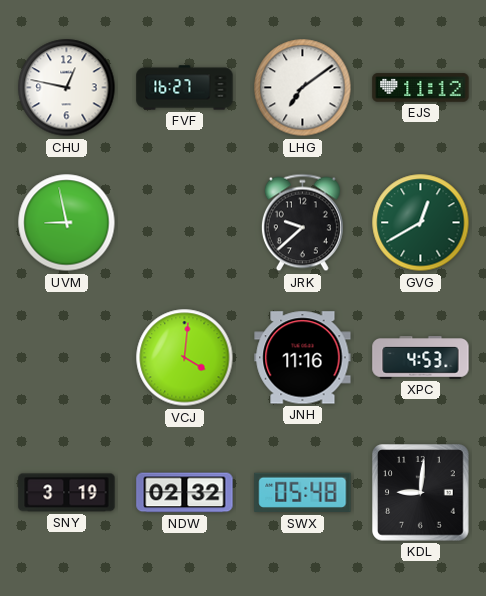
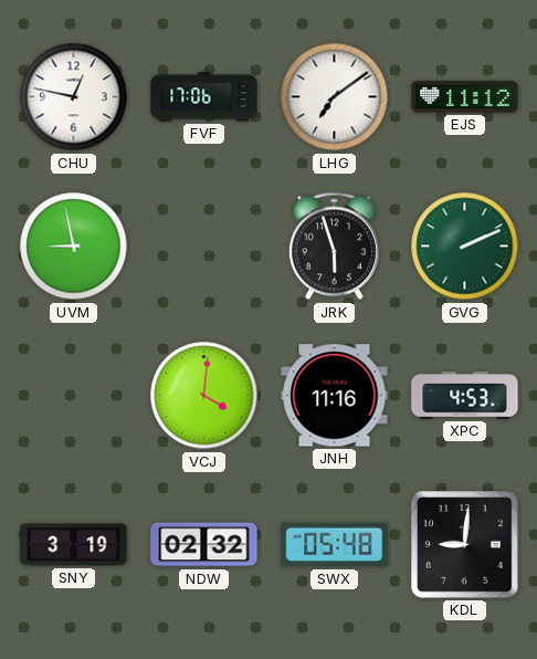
FVF: 16:27 -> 17:06
JRK: 9:38 -> 5:57
GVG: 12:40 -> 2:11
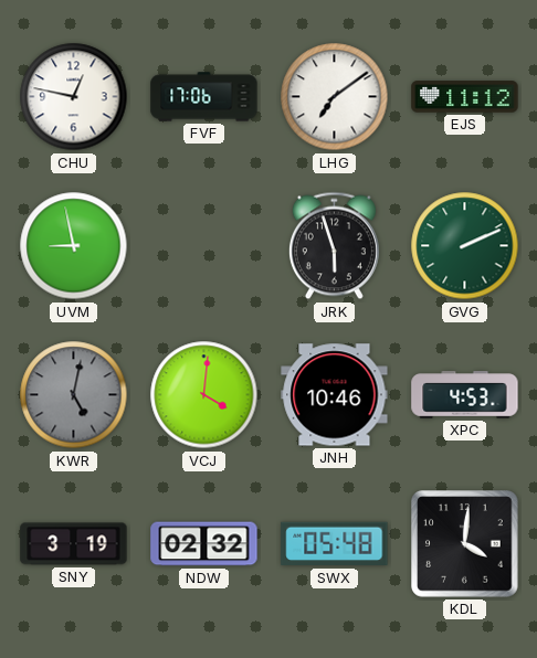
KWR: none -> 5:02
JNH: 11:16 -> 10:46
KDL: 9:01 -> 4:01
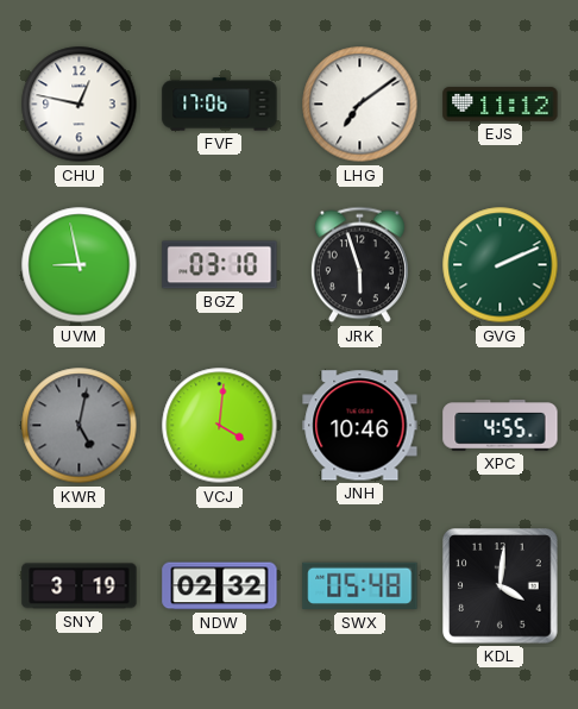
BGZ: none -> 03:10
XPC: 4:53 -> 4:55
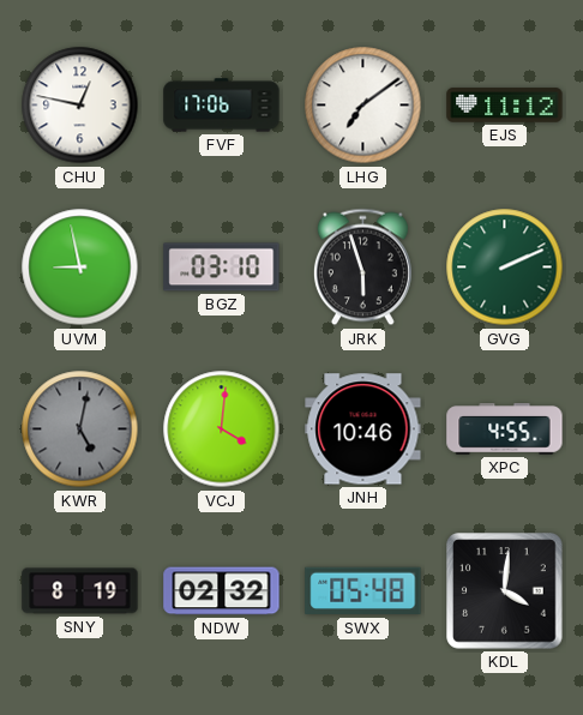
SNY: 3:19 -> 8:19
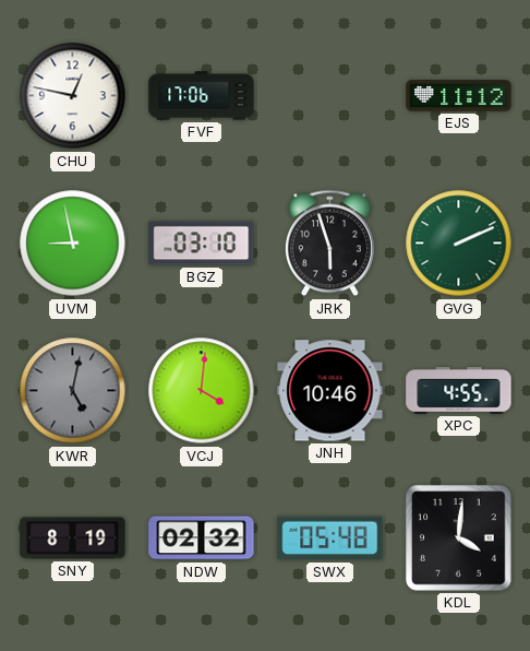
LHG: 7:09 -> none
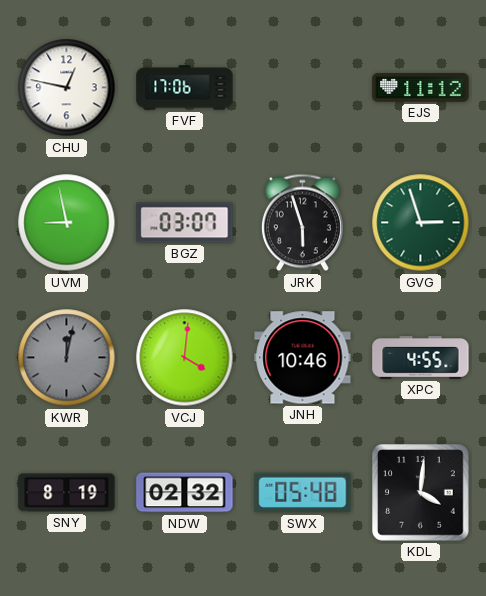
BGZ: 03:10 -> 03:07
GVG: 2:11 -> 2:57
KWR: 5:02 -> 12:02
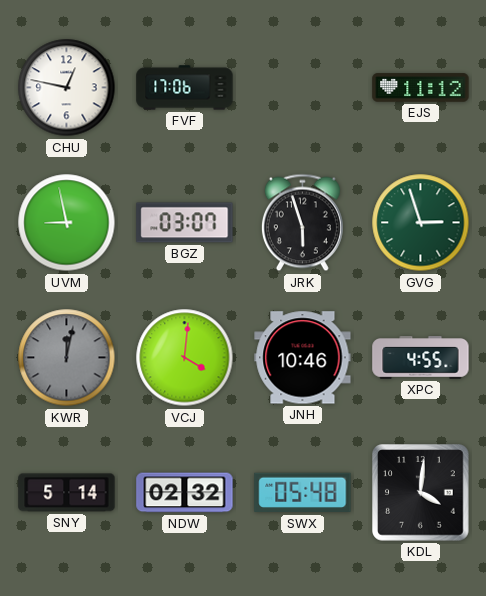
SNY: 8:19 -> 5:14
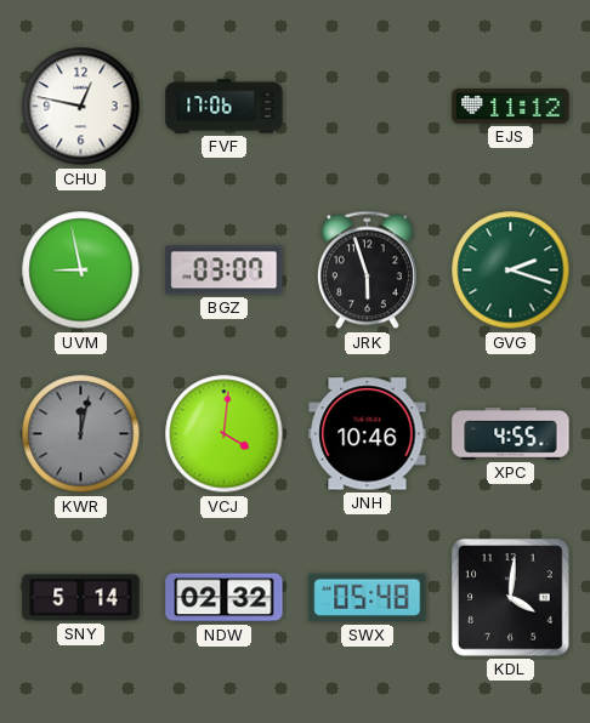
GVG: 2:57 -> 2:18
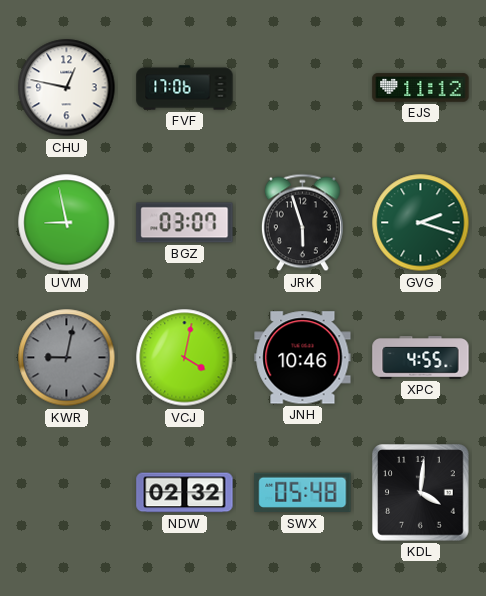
KWR: 12:02 -> 9:02
VCJ: 4:01 -> 4:02
SNY: 5:14 -> none
